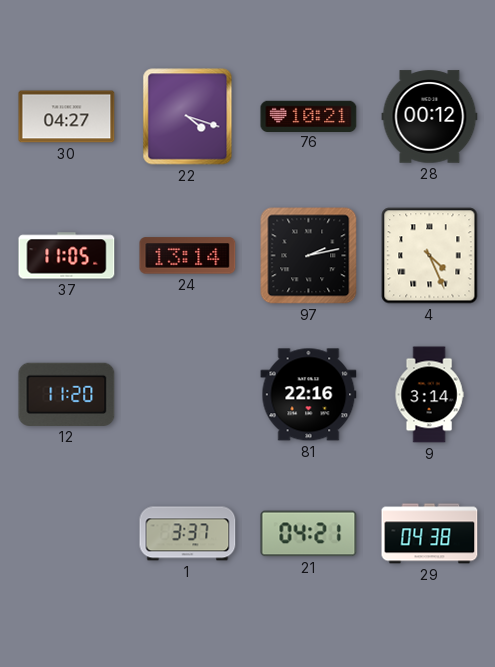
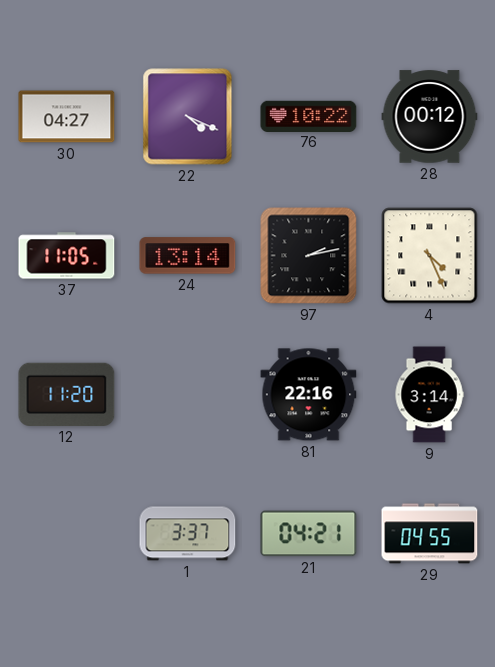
22: 4:18 -> 4:19
76: 10:21 -> 10:22
29: 04:38 -> 04:55
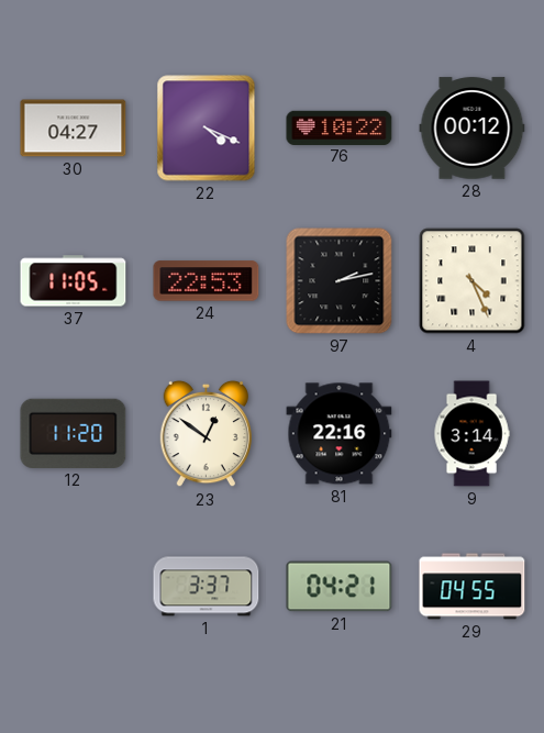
24: 13:14 -> 22:53
23: none -> 12:51
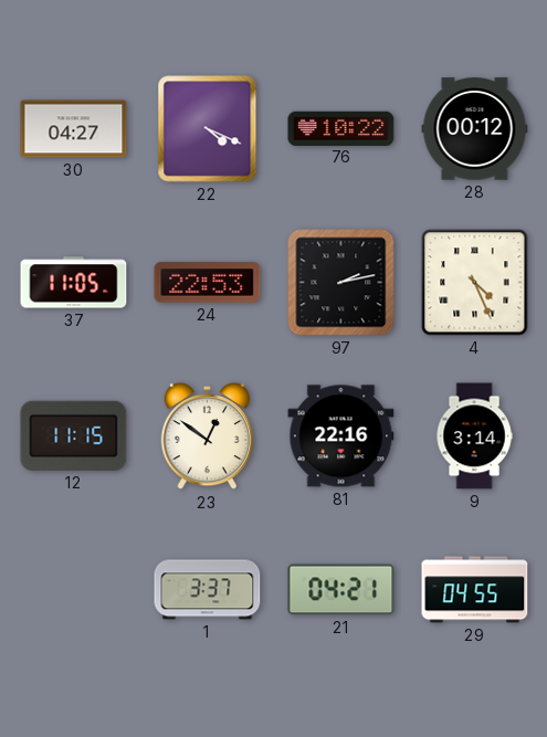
12: 11:20 -> 11:15
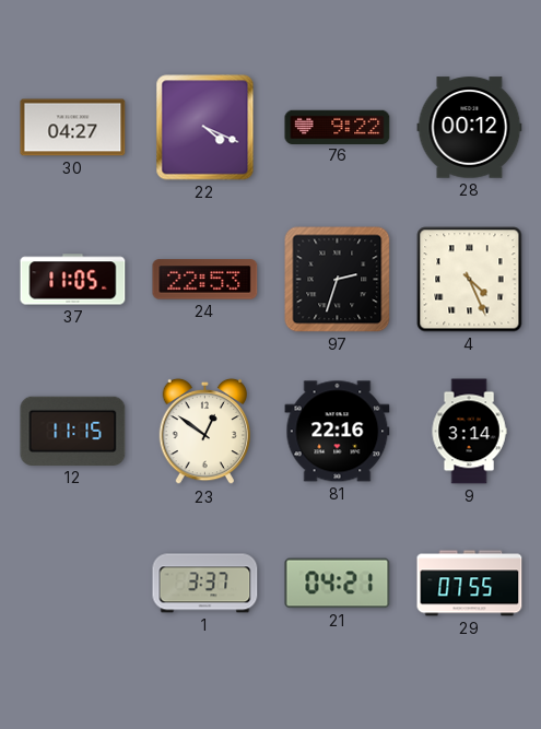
76: 10:22 -> 9:22
97: 2:13 -> 2:33
29: 04:55 -> 07:55
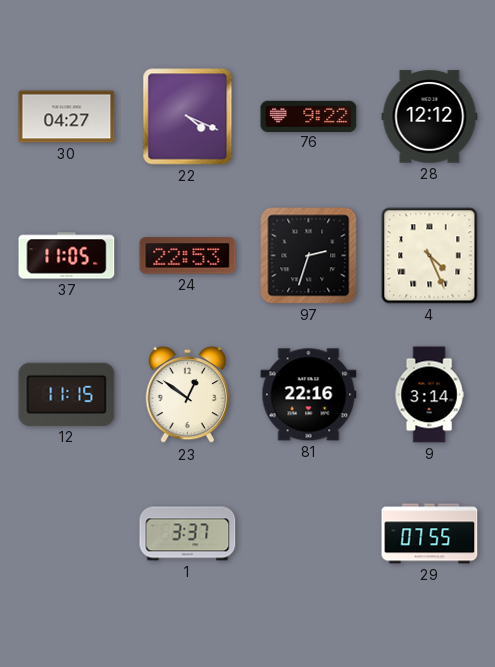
28: 00:12 -> 12:12
21: 04:21 -> none
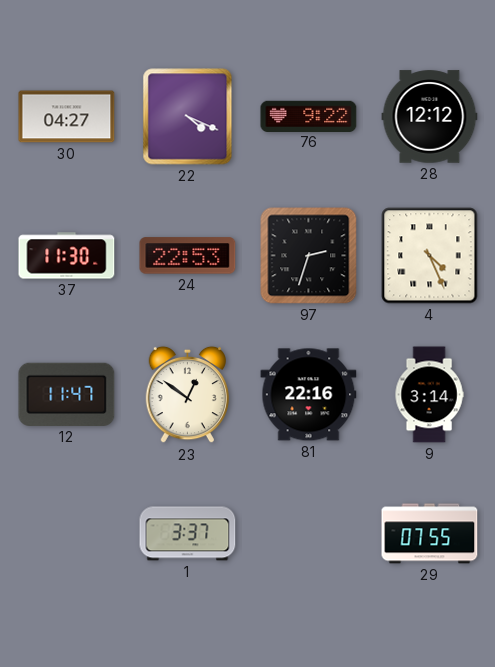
37: 11:05 -> 11:30
12: 11:15 -> 11:47
